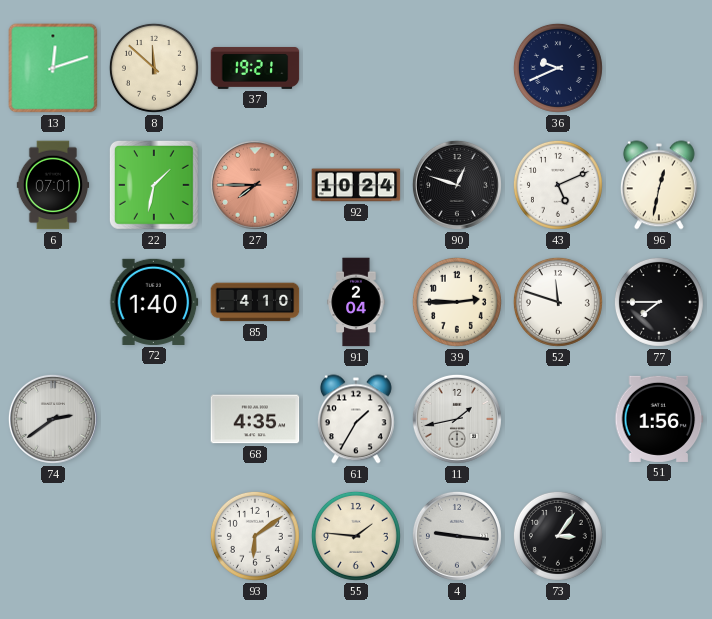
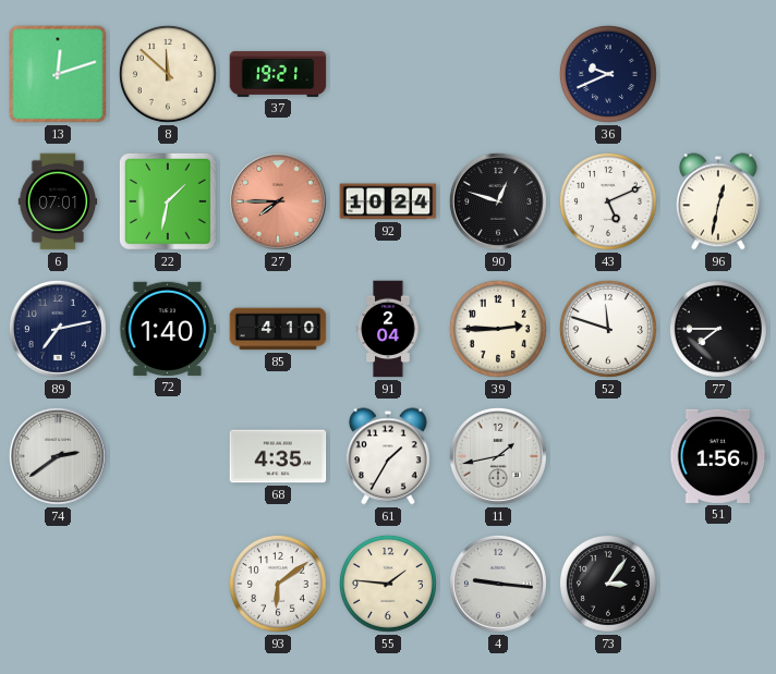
89: none -> 7:13
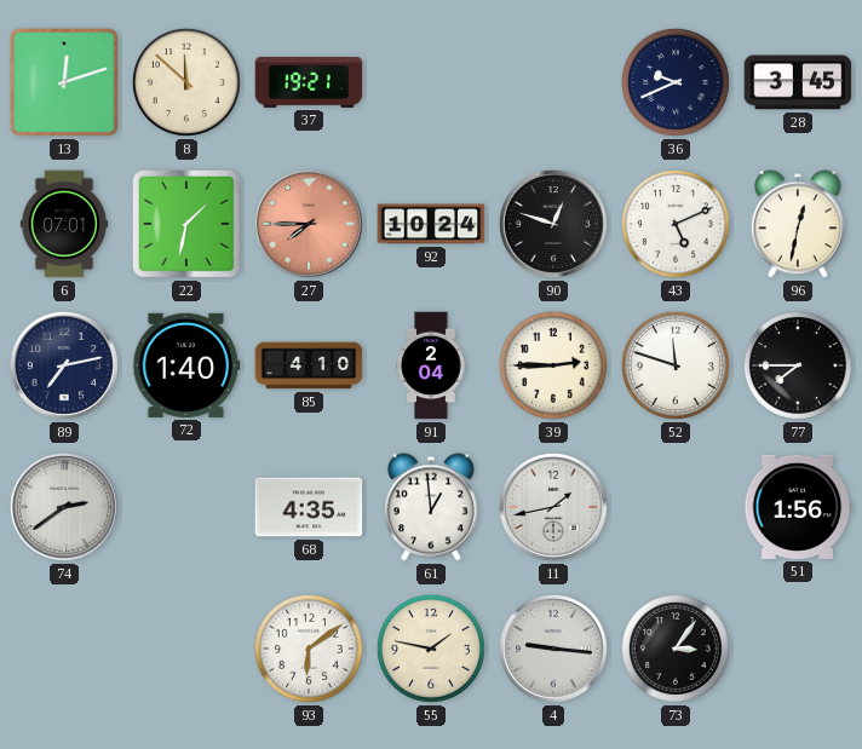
28: none -> 3:45
61: 1:35 -> 12:59
55: 1:46 -> 1:47
